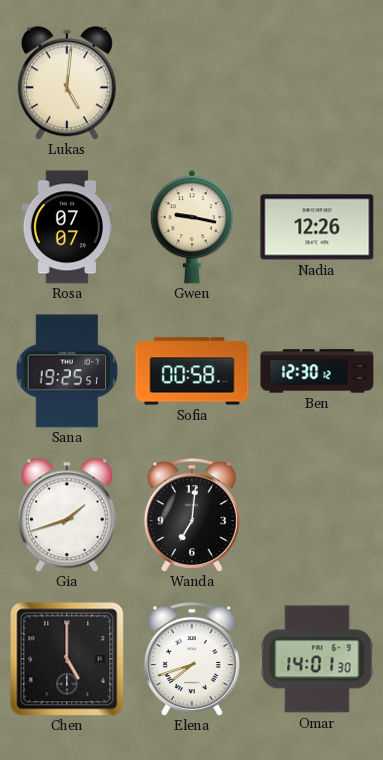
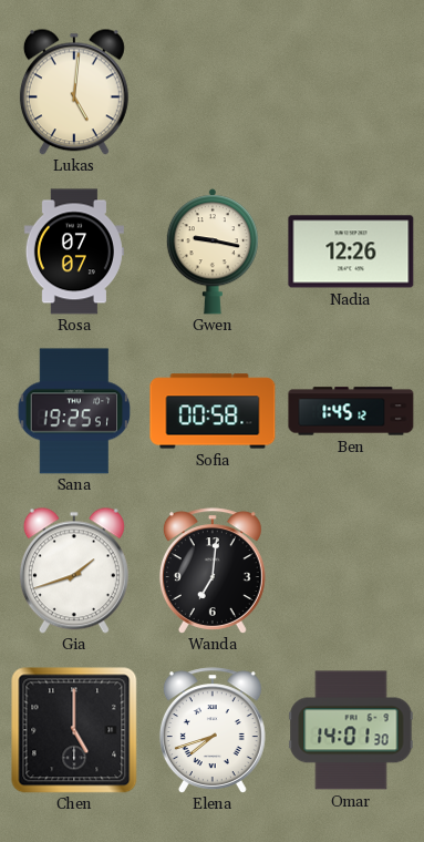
Ben: 12:30 -> 1:45
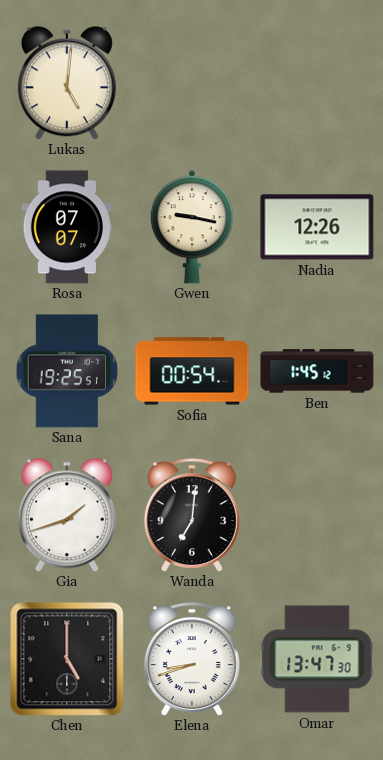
Sofia: 00:58 -> 00:54
Elena: 7:42 -> 8:42
Omar: 14:01 -> 13:47
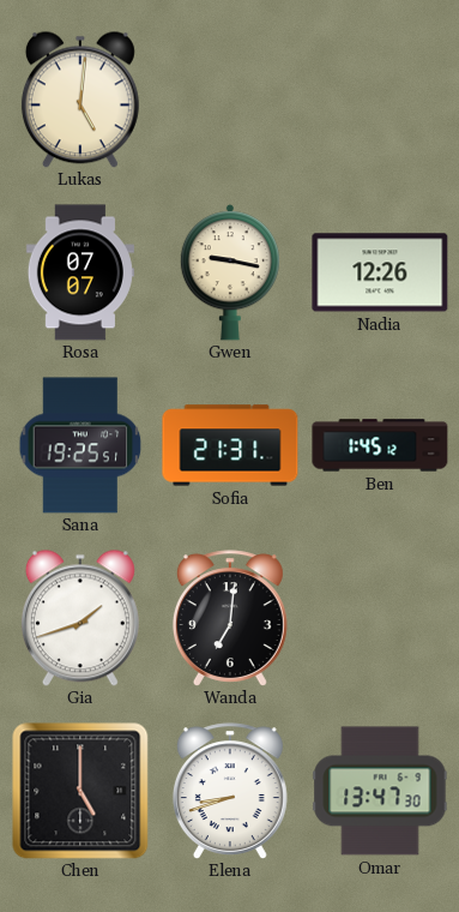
Sofia: 00:54 -> 21:31
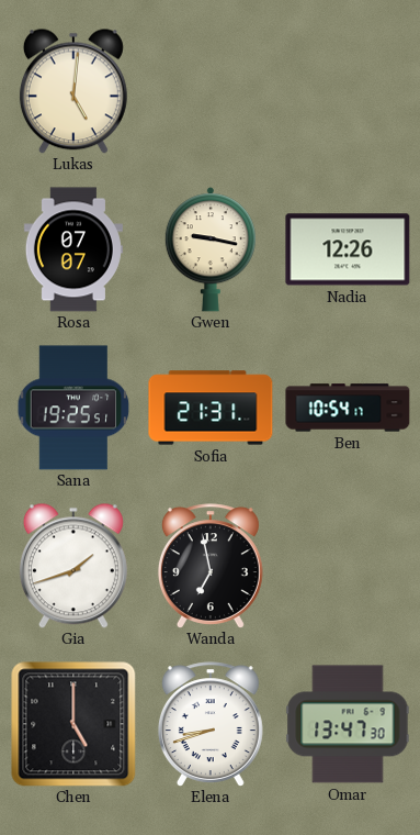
Ben: 1:45 -> 10:54
Wanda: 7:01 -> 6:58
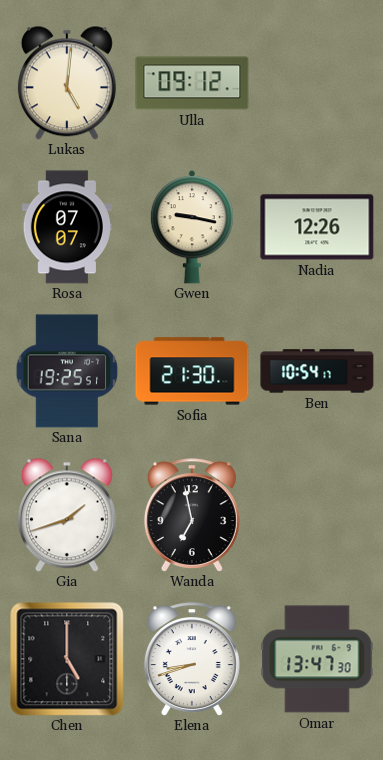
Ulla: none -> 09:12
Sofia: 21:31 -> 21:30
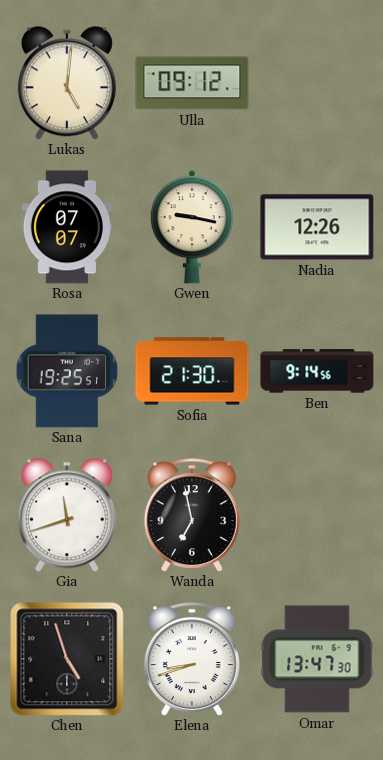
Ben: 10:54 -> 9:14
Gia: 1:42 -> 11:42
Chen: 5:00 -> 4:57
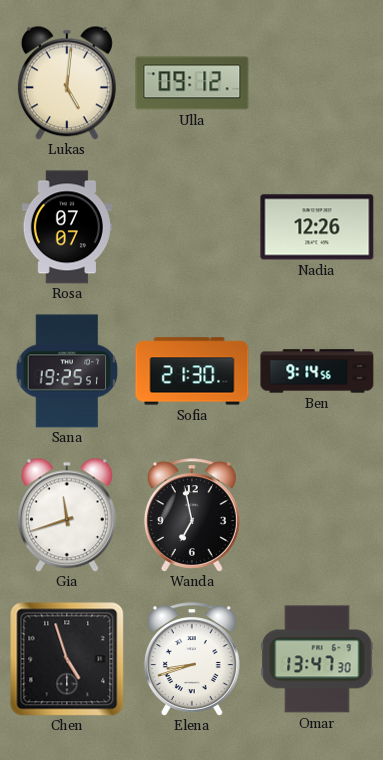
Gwen: 9:17 -> none
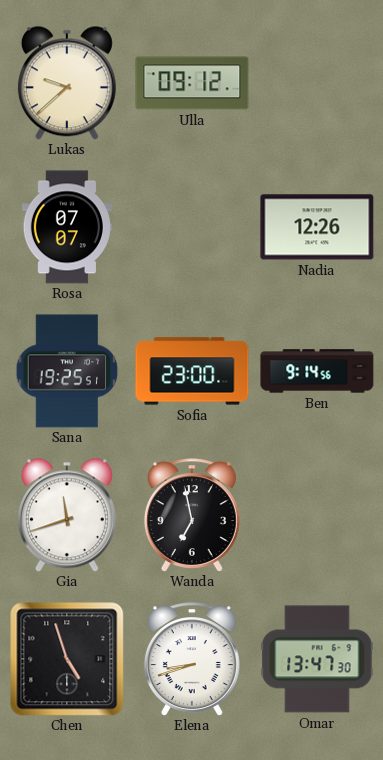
Lukas: 5:01 -> 9:38
Sofia: 21:30 -> 23:00
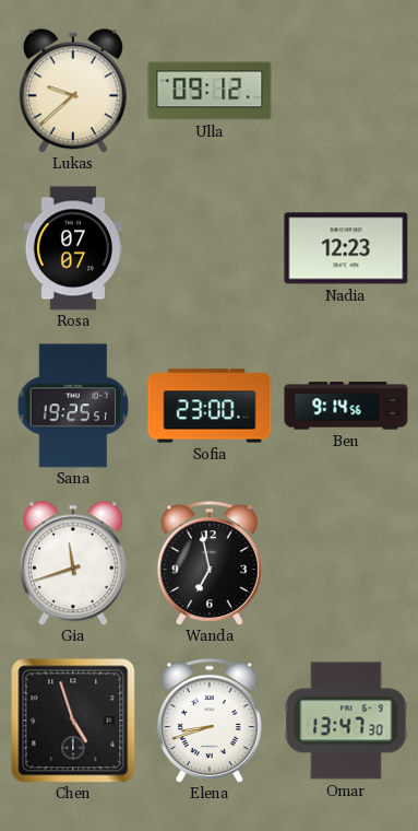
Nadia: 12:26 -> 12:23
